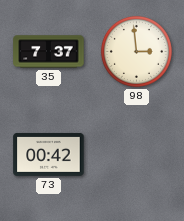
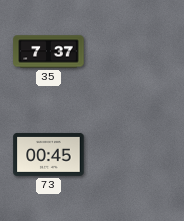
98: 2:59 -> none
73: 00:42 -> 00:45
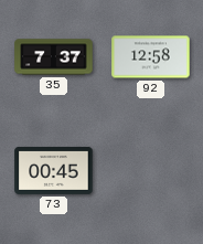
92: none -> 12:58
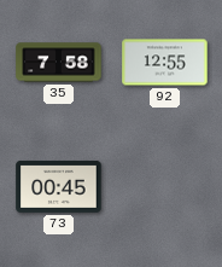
35: 7:37 -> 7:58
92: 12:58 -> 12:55
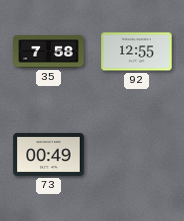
73: 00:45 -> 00:49
